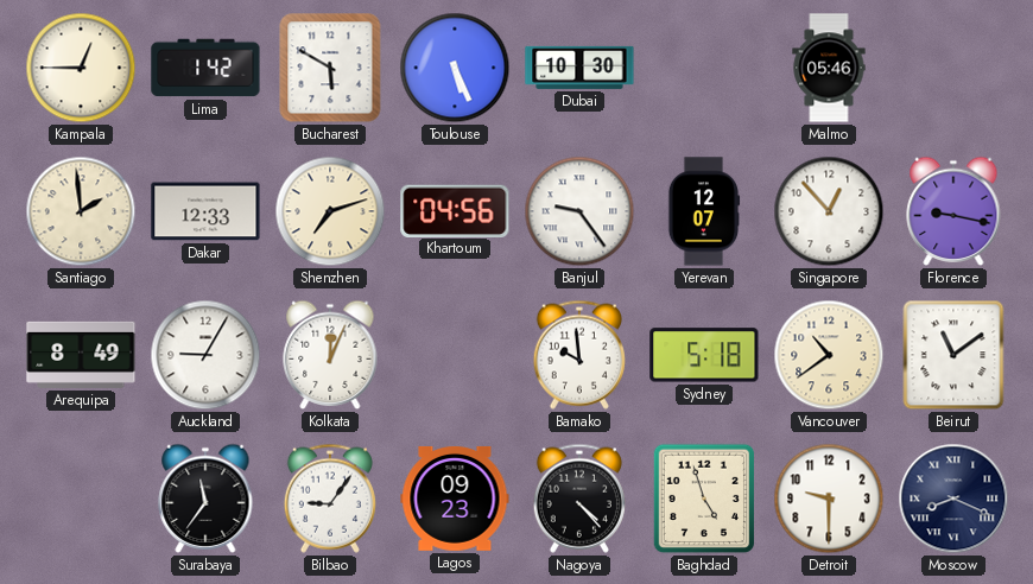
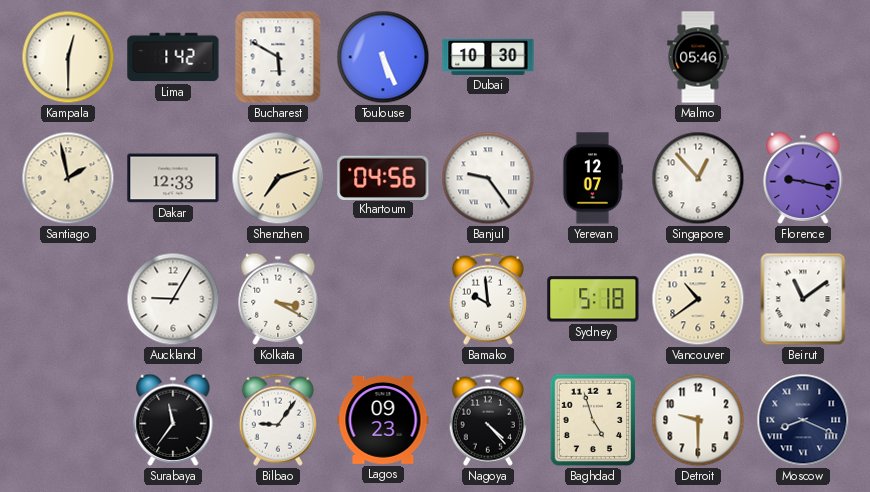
Kampala: 12:45 -> 12:30
Santiago: 1:59 -> 1:58
Arequipa: 8:49 -> none
Kolkata: 12:04 -> 3:20
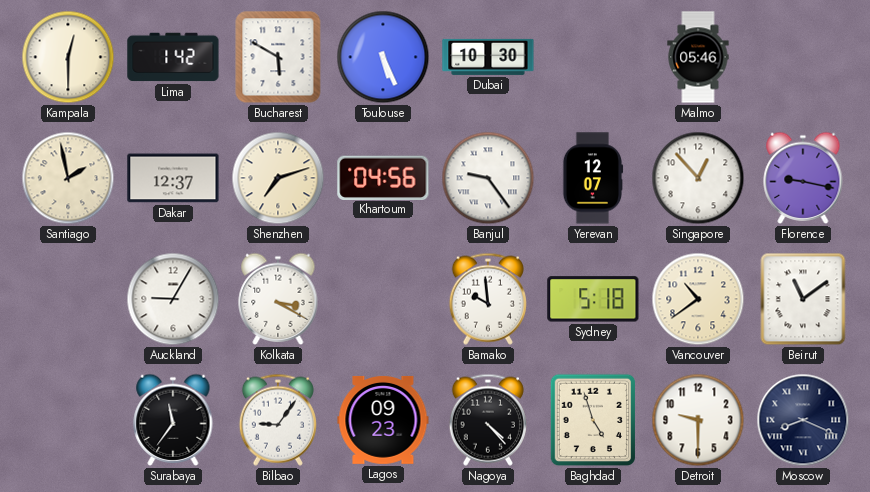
Dakar: 12:33 -> 12:37
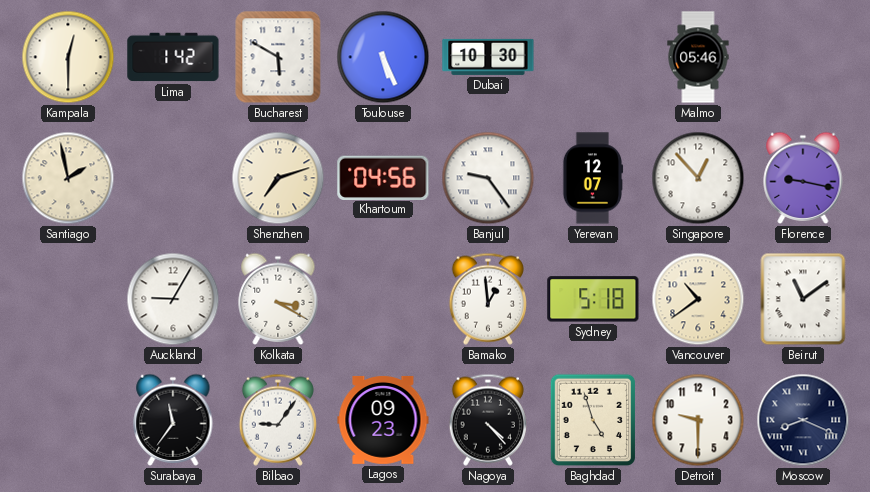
Dakar: 12:37 -> none
Bamako: 9:59 -> 12:59
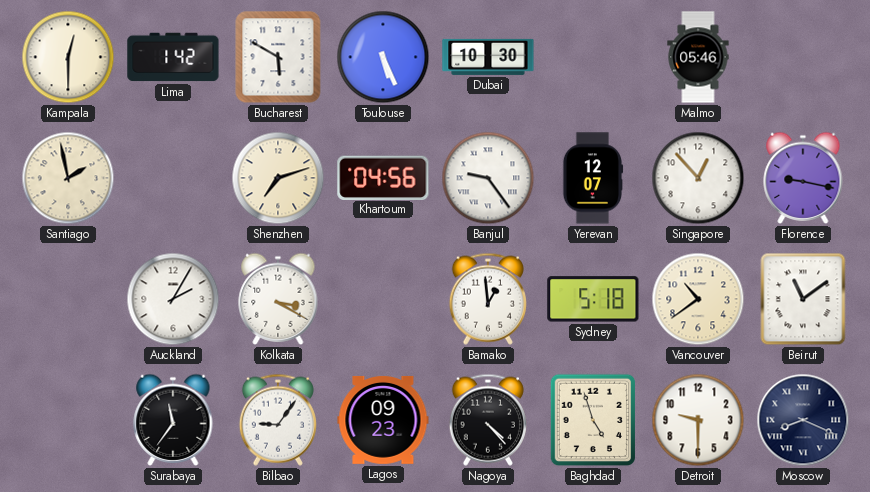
Auckland: 9:05 -> 2:05
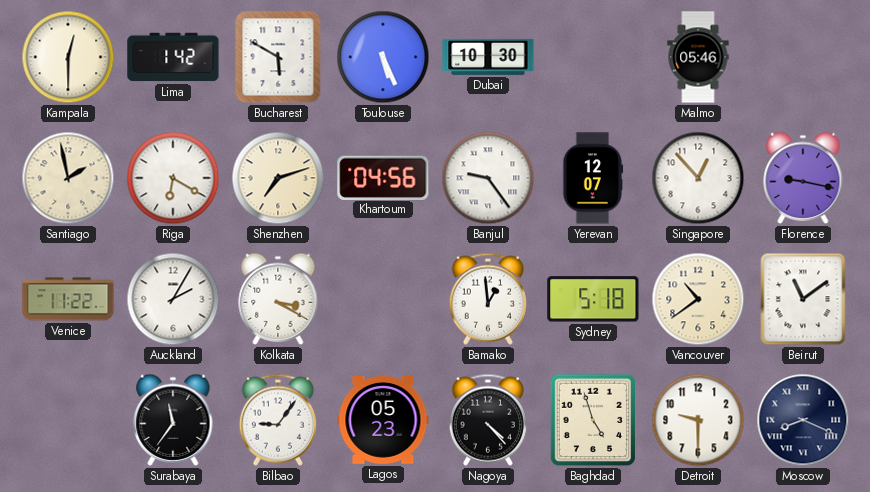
Riga: none -> 6:20
Venice: none -> 11:22
Lagos: 09:23 -> 05:23
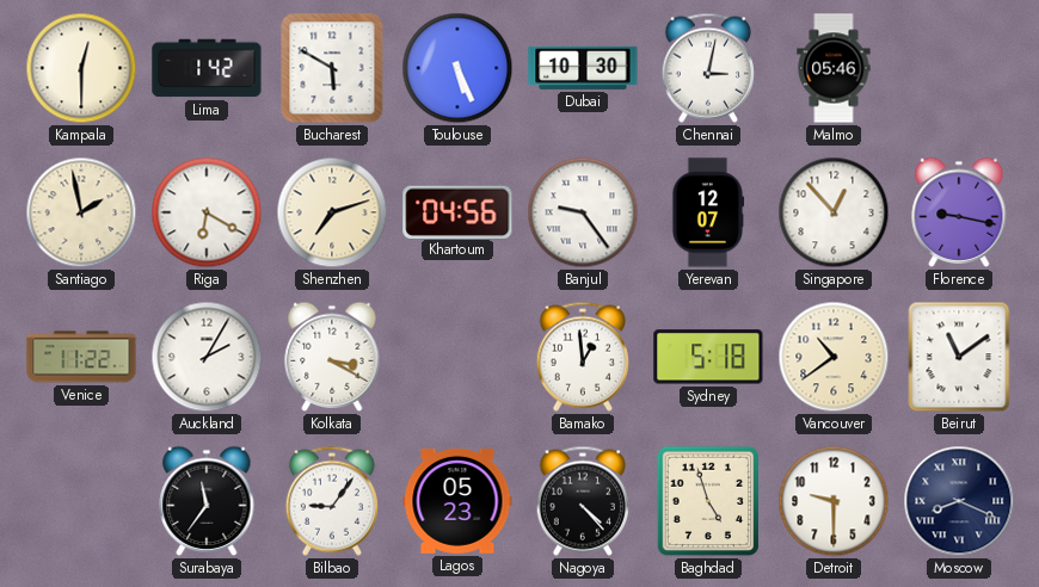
Chennai: none -> 3:02
